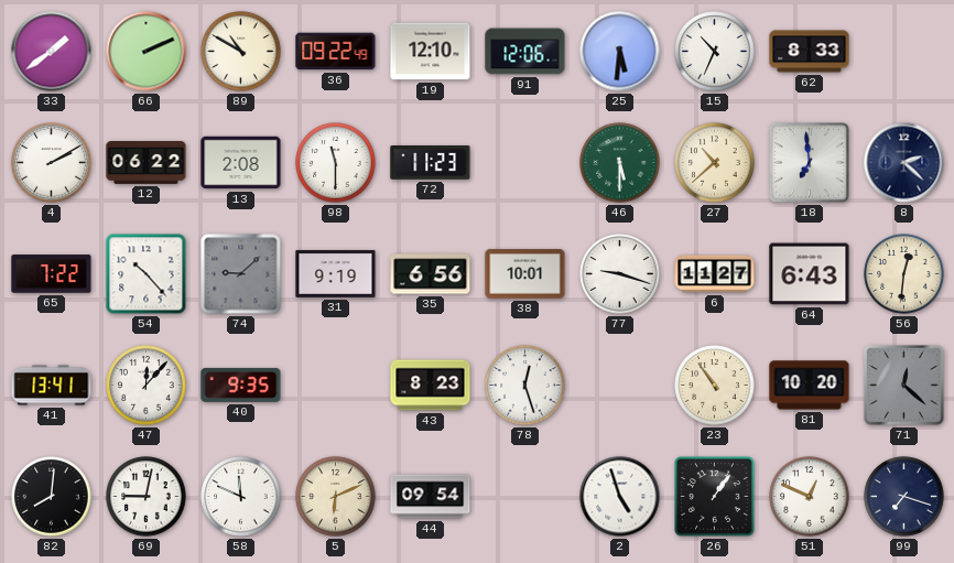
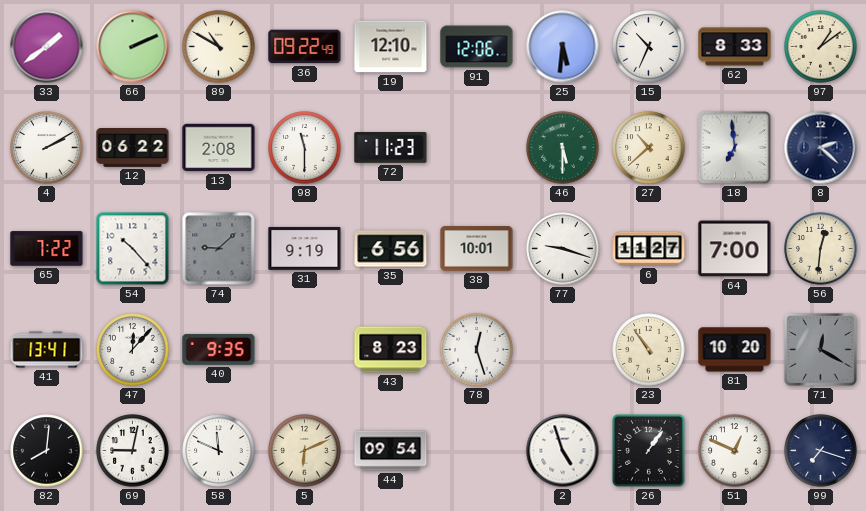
97: none -> 1:09
64: 6:43 -> 7:00
71: 12:22 -> 12:20
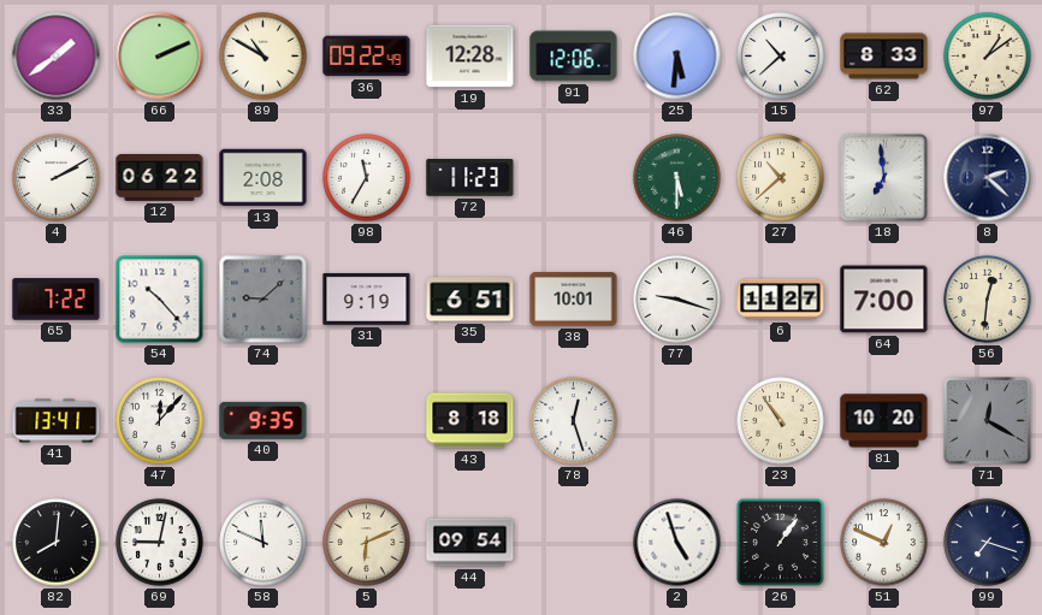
19: 12:10 -> 12:28
15: 10:34 -> 10:38
98: 11:30 -> 11:35
35: 6:56 -> 6:51
43: 8:23 -> 8:18
